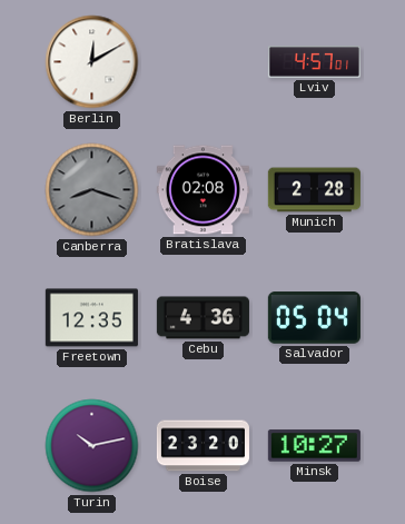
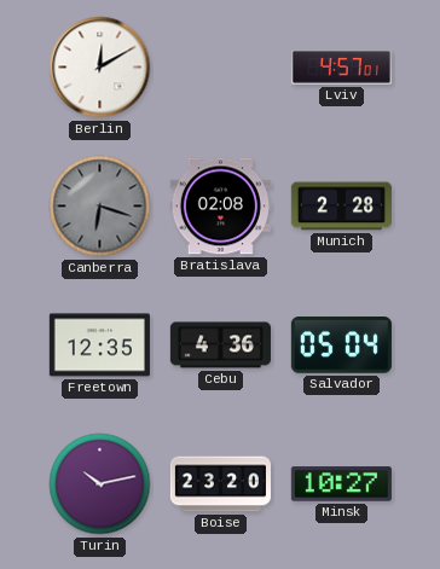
Canberra: 8:18 -> 6:18
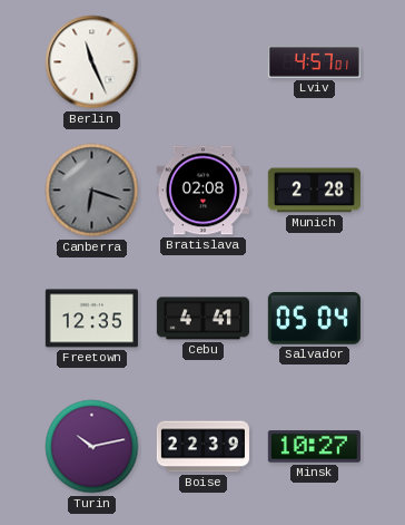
Berlin: 12:10 -> 11:26
Cebu: 4:36 -> 4:41
Boise: 23:20 -> 22:39
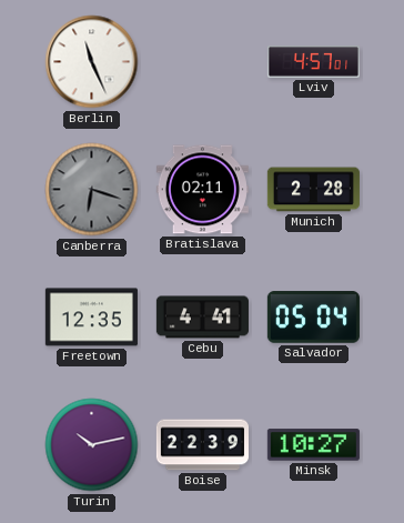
Bratislava: 02:08 -> 02:11
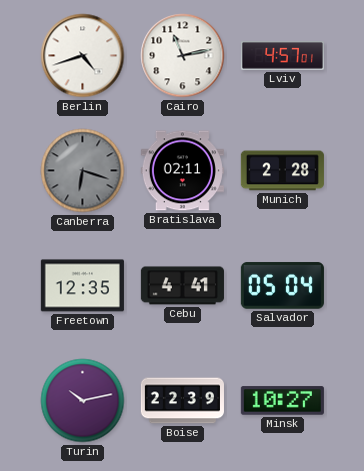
Berlin: 11:26 -> 4:42
Cairo: none -> 11:13
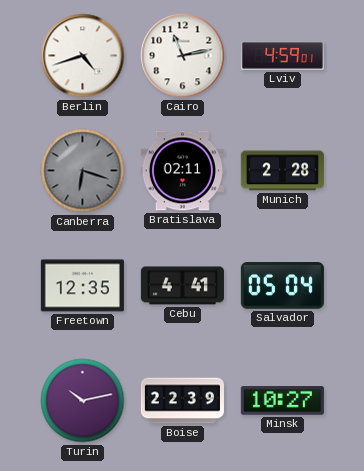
Lviv: 4:57 -> 4:59
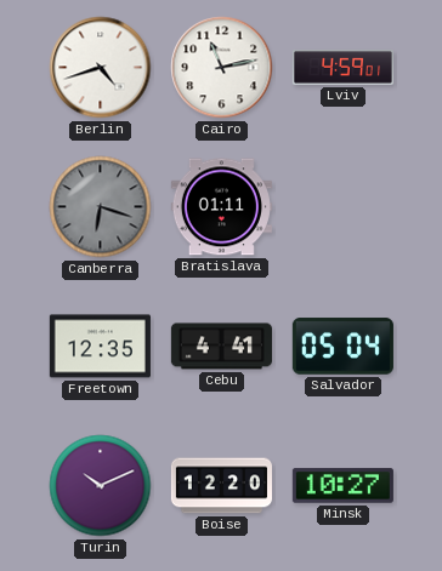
Bratislava: 02:11 -> 01:11
Munich: 2:28 -> none
Turin: 10:13 -> 10:11
Boise: 22:39 -> 12:20
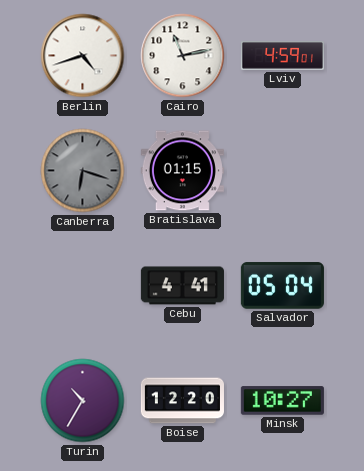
Bratislava: 01:11 -> 01:15
Freetown: 12:35 -> none
Turin: 10:11 -> 10:35
